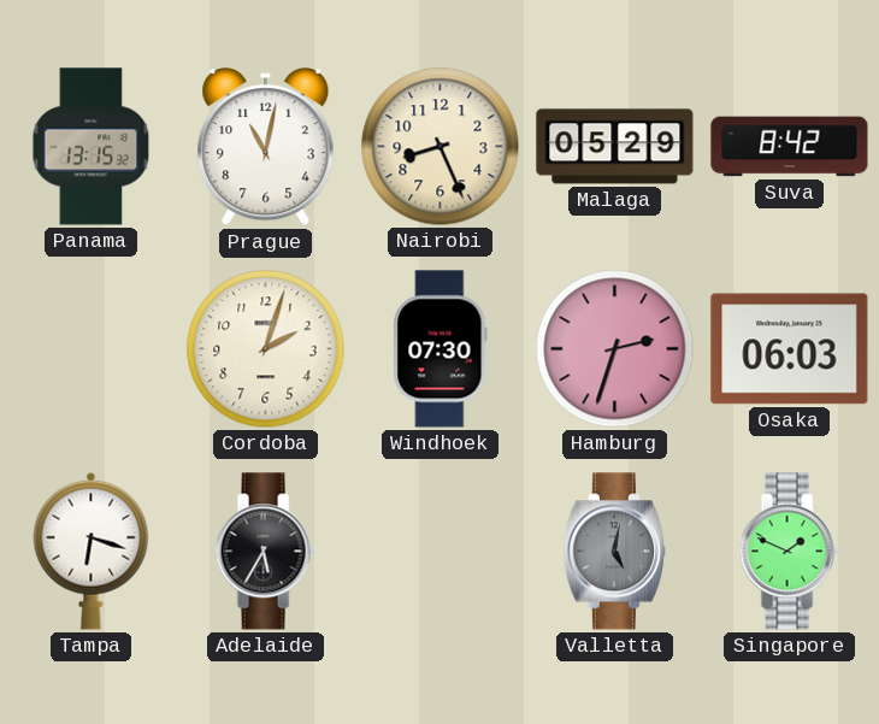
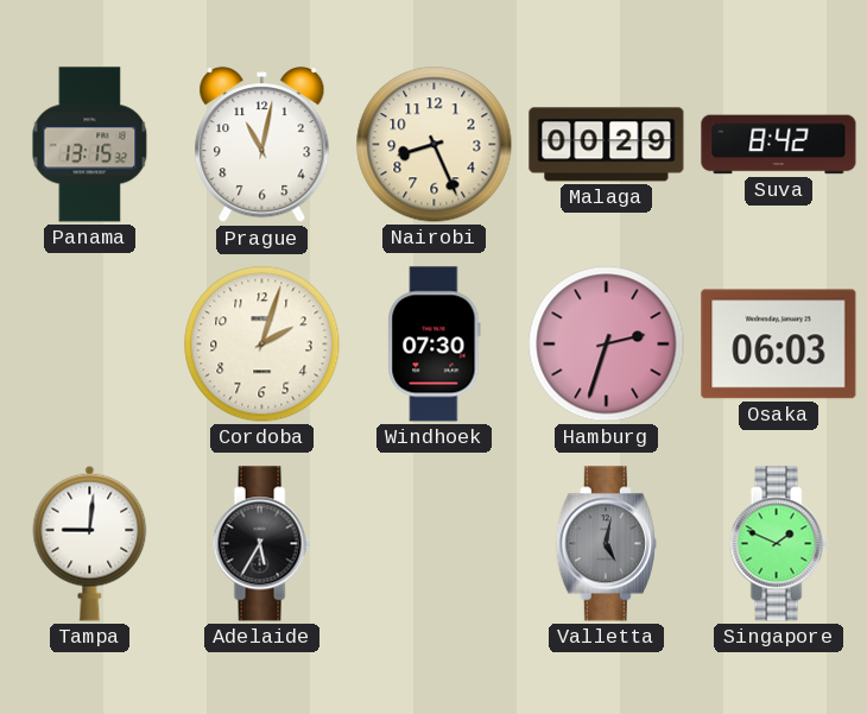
Malaga: 05:29 -> 00:29
Tampa: 6:18 -> 9:01
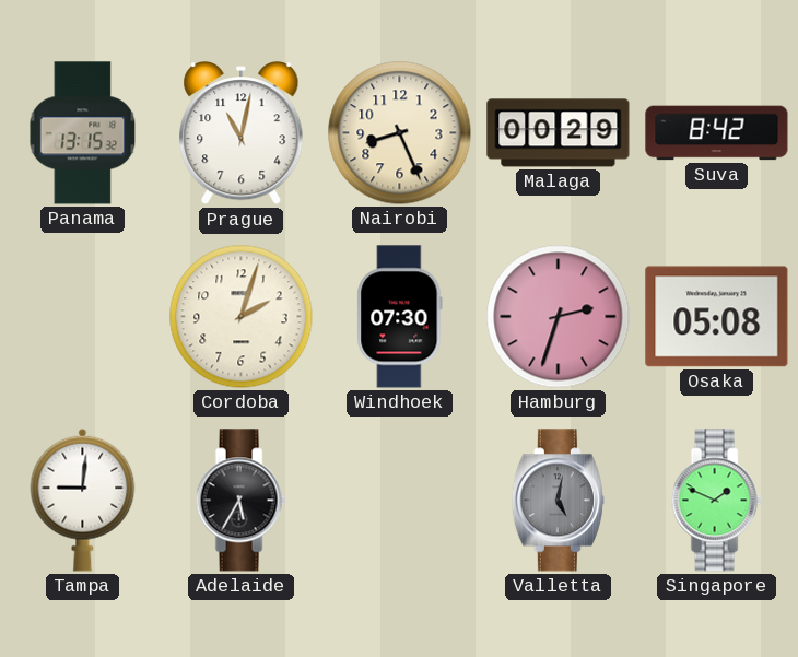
Osaka: 06:03 -> 05:08
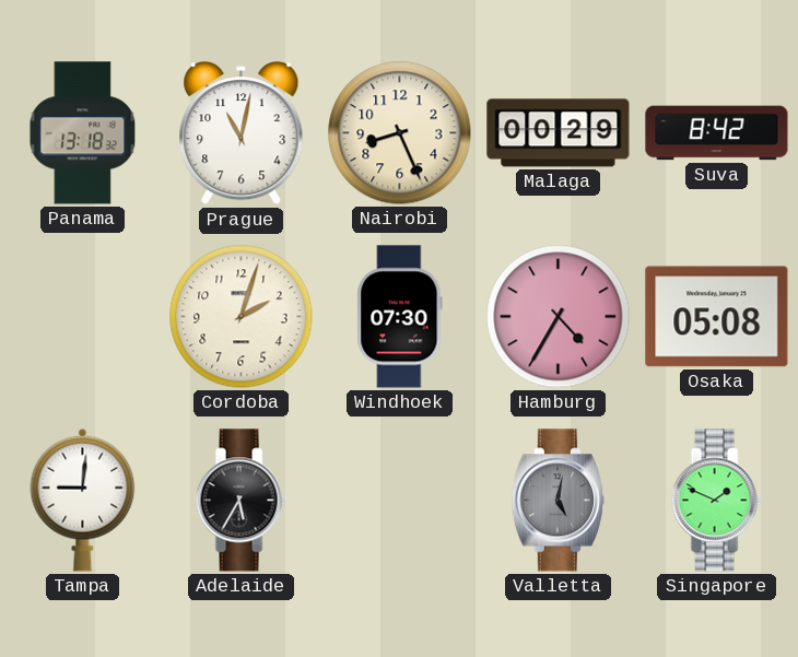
Panama: 13:15 -> 13:18
Hamburg: 2:33 -> 4:35
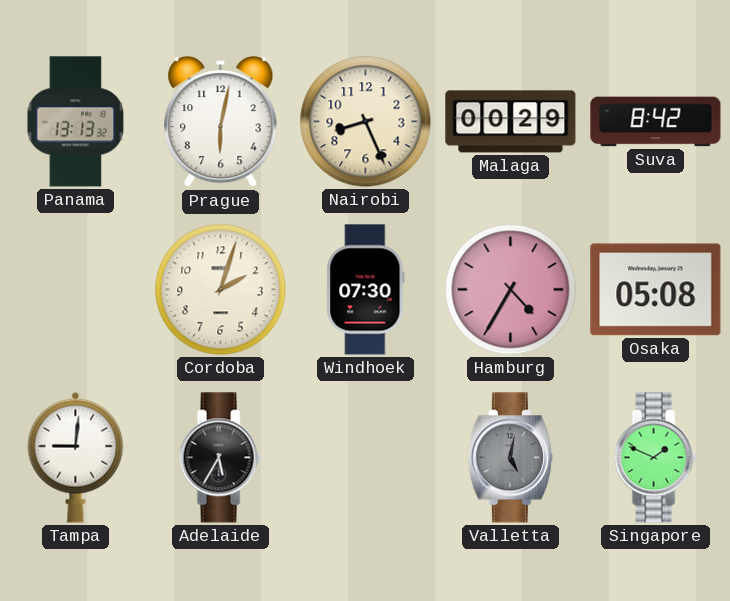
Panama: 13:18 -> 13:13
Prague: 11:02 -> 6:02
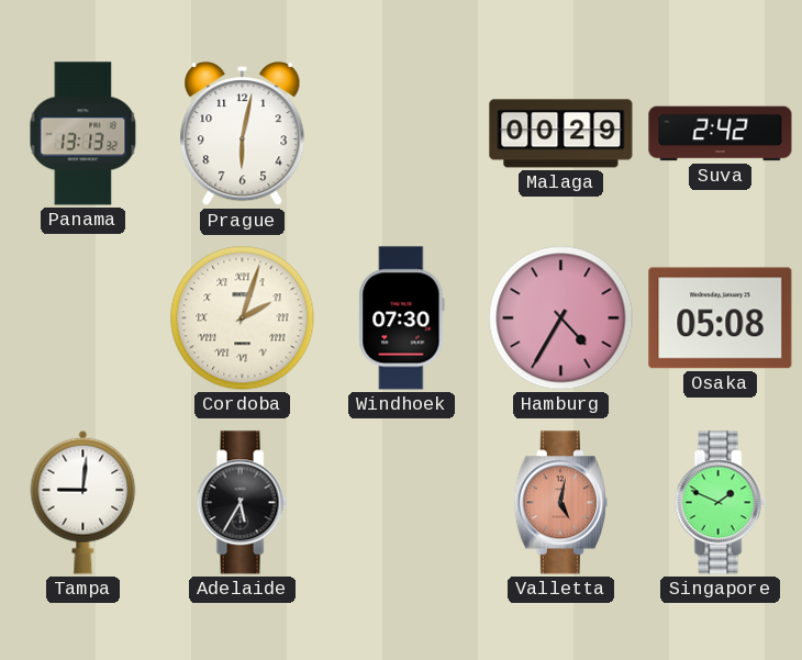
Nairobi: 8:26 -> none
Suva: 8:42 -> 2:42
Cordoba numerals: Arabic -> Roman
Valletta dial: grey -> salmon
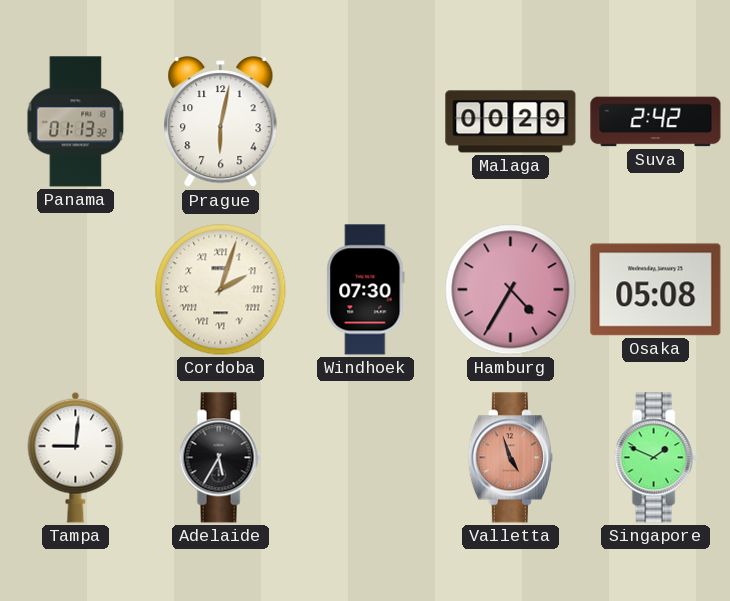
Panama: 13:13 -> 01:13
Valletta: 5:02 -> 4:57
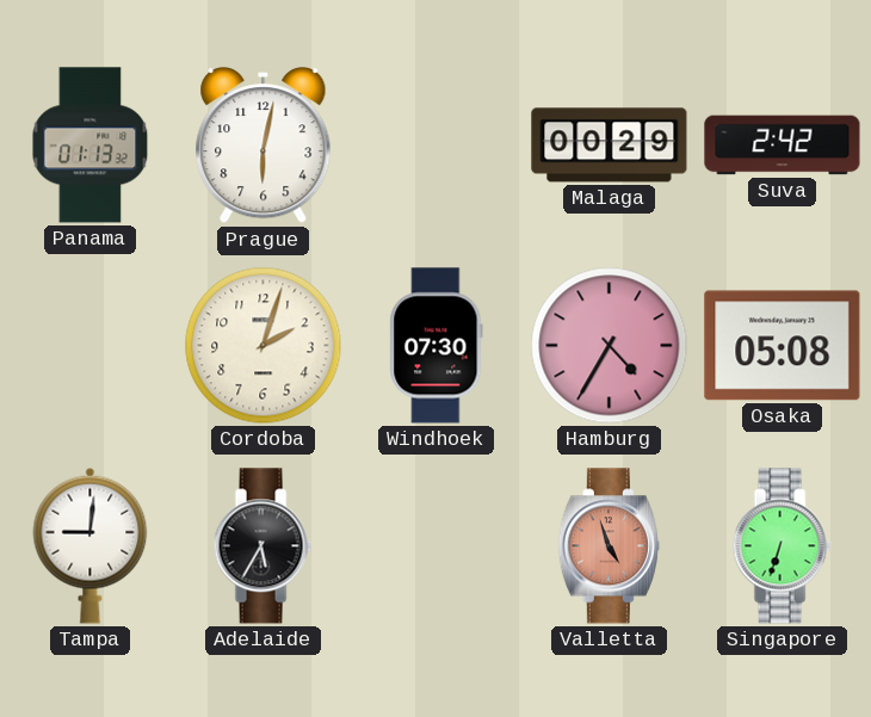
Cordoba numerals: Roman -> Arabic
Singapore: 1:49 -> 6:33
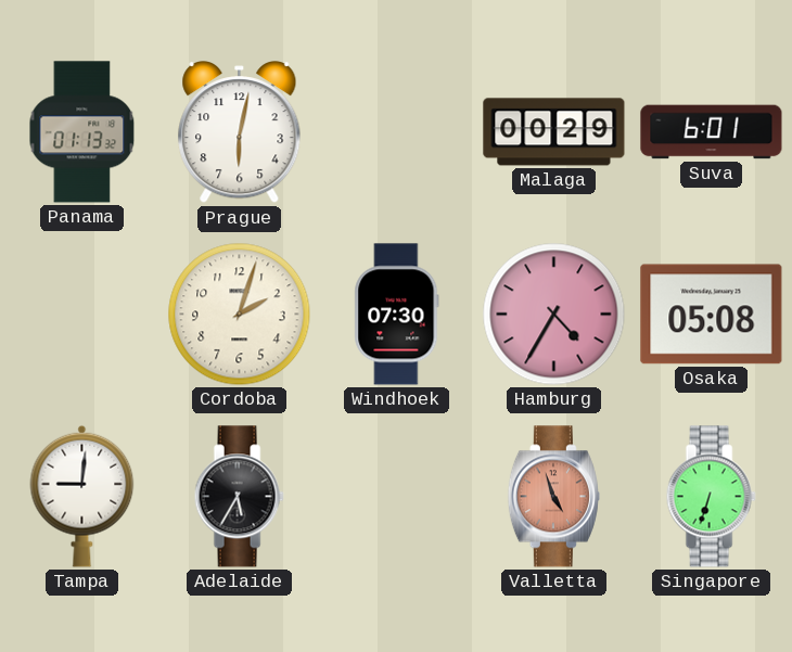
Suva: 2:42 -> 6:01
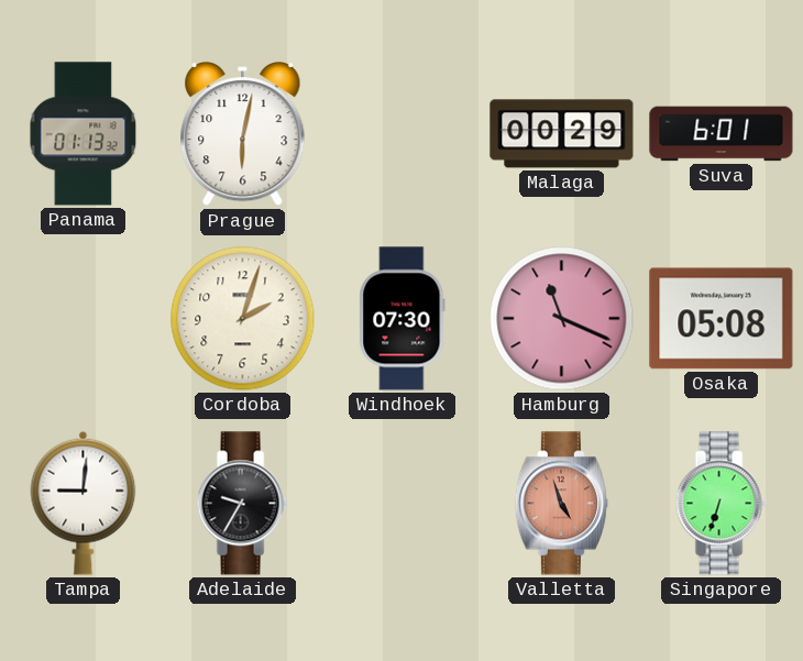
Hamburg: 4:35 -> 11:19
Adelaide: 5:35 -> 9:35
